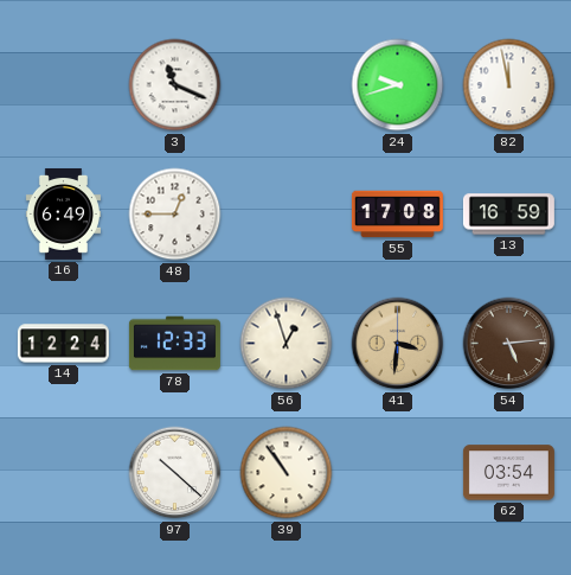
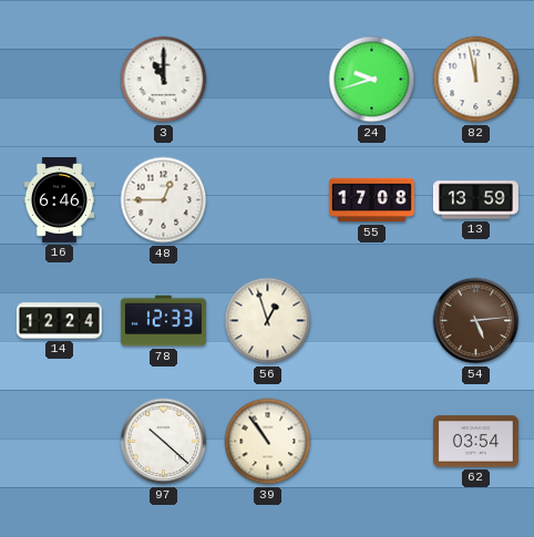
3: 11:19 -> 11:00
16: 6:49 -> 6:46
13: 16:59 -> 13:59
41: 3:31 -> none
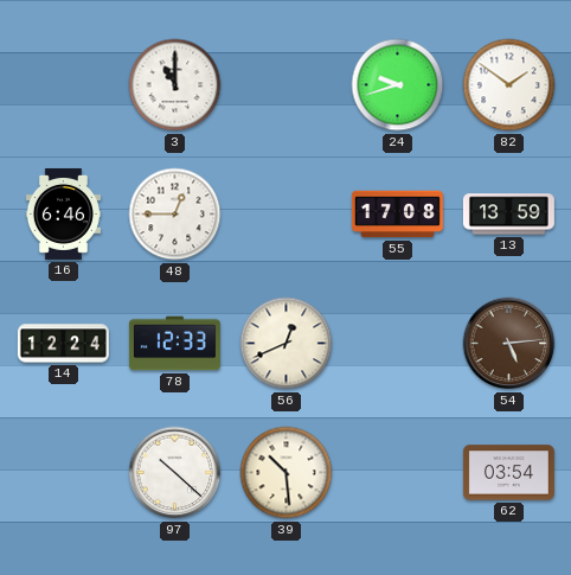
82: 11:58 -> 1:51
56: 12:57 -> 12:41
39: 10:54 -> 10:29
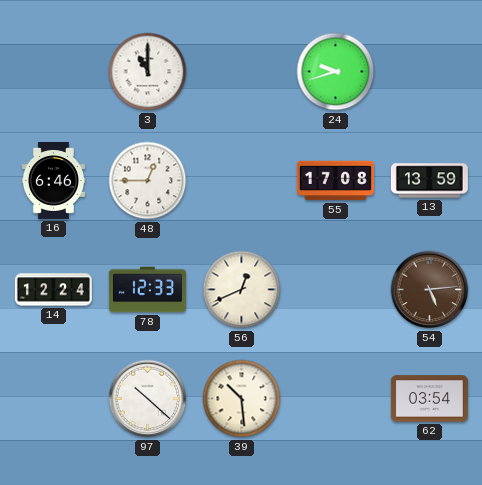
82: 1:51 -> none
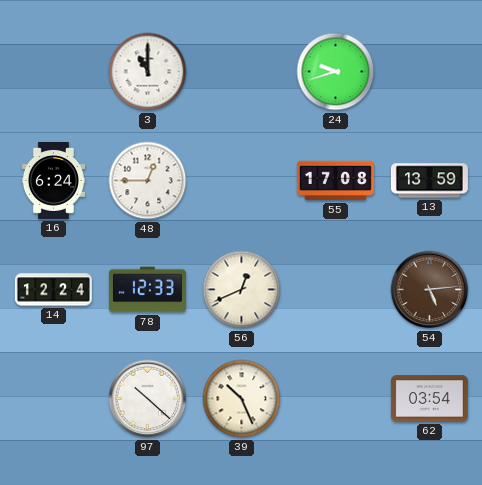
16: 6:46 -> 6:24
39: 10:29 -> 10:26
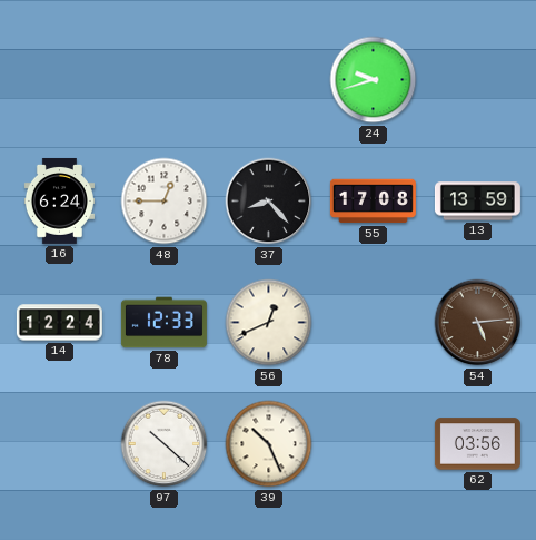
3: 11:00 -> none
37: none -> 8:23
62: 03:54 -> 03:56
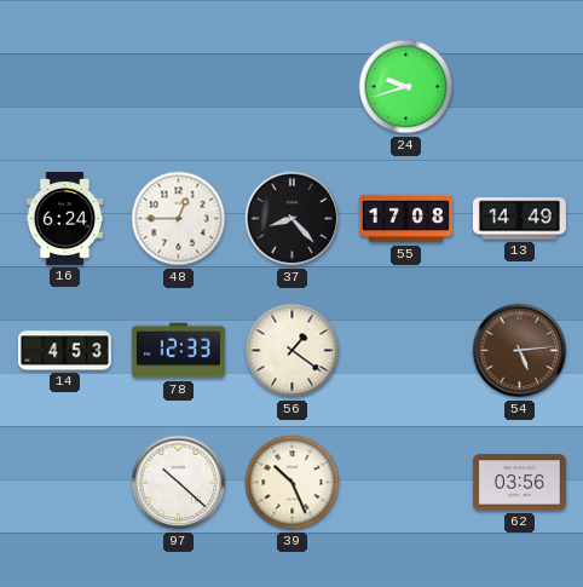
13: 13:59 -> 14:49
14: 12:24 -> 4:53
56: 12:41 -> 1:21
